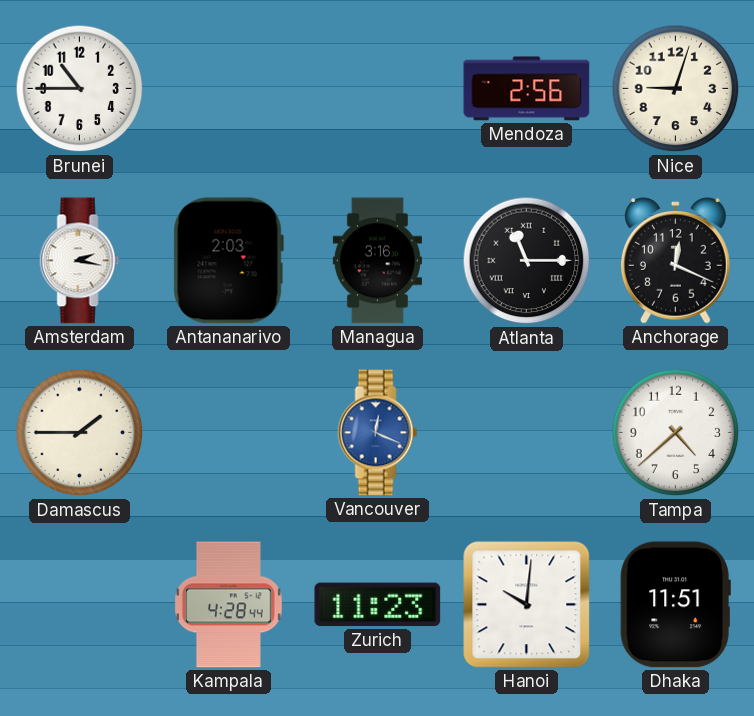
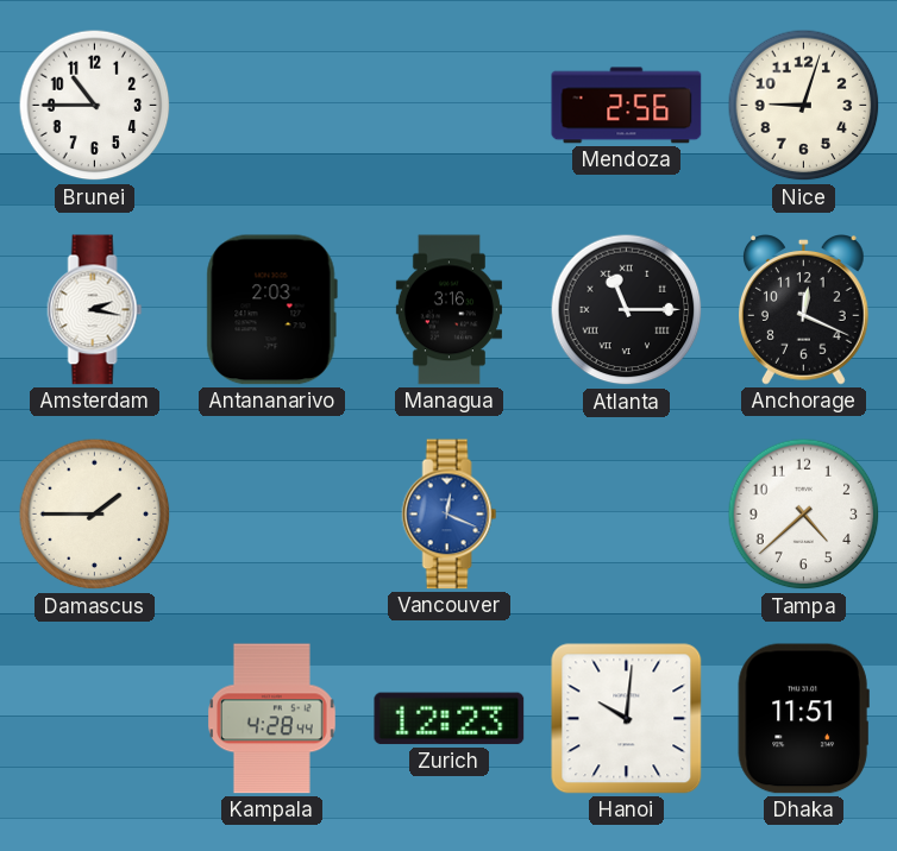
Zurich: 11:23 -> 12:23
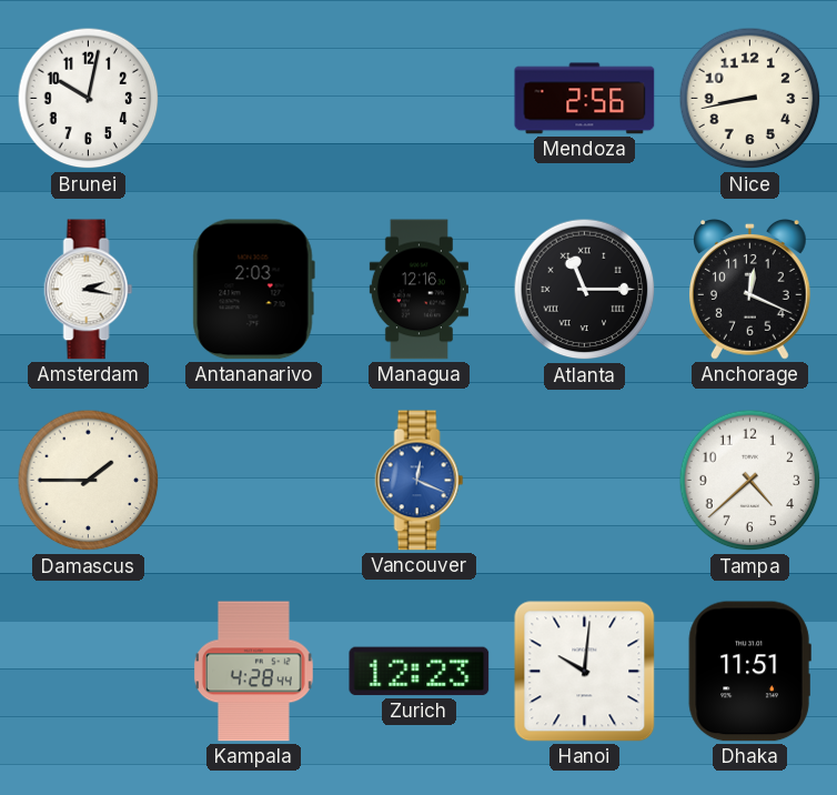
Brunei: 10:45 -> 10:02
Nice: 9:03 -> 8:43
Managua: 3:16 -> 12:16
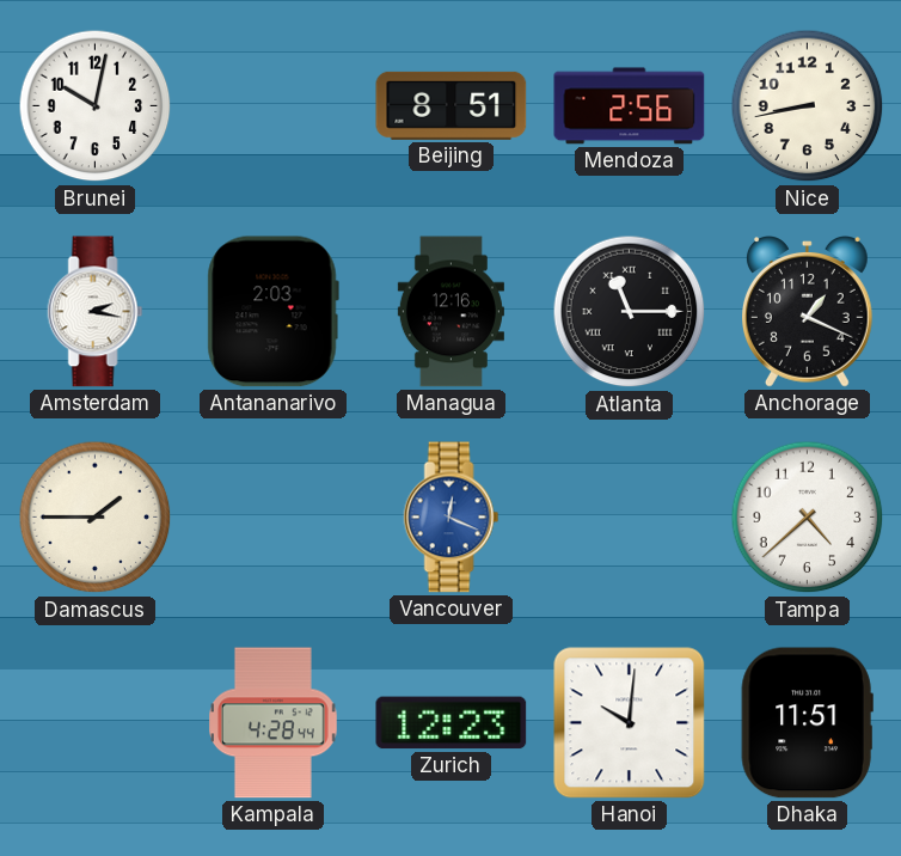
Beijing: none -> 8:51
Anchorage: 12:19 -> 1:19
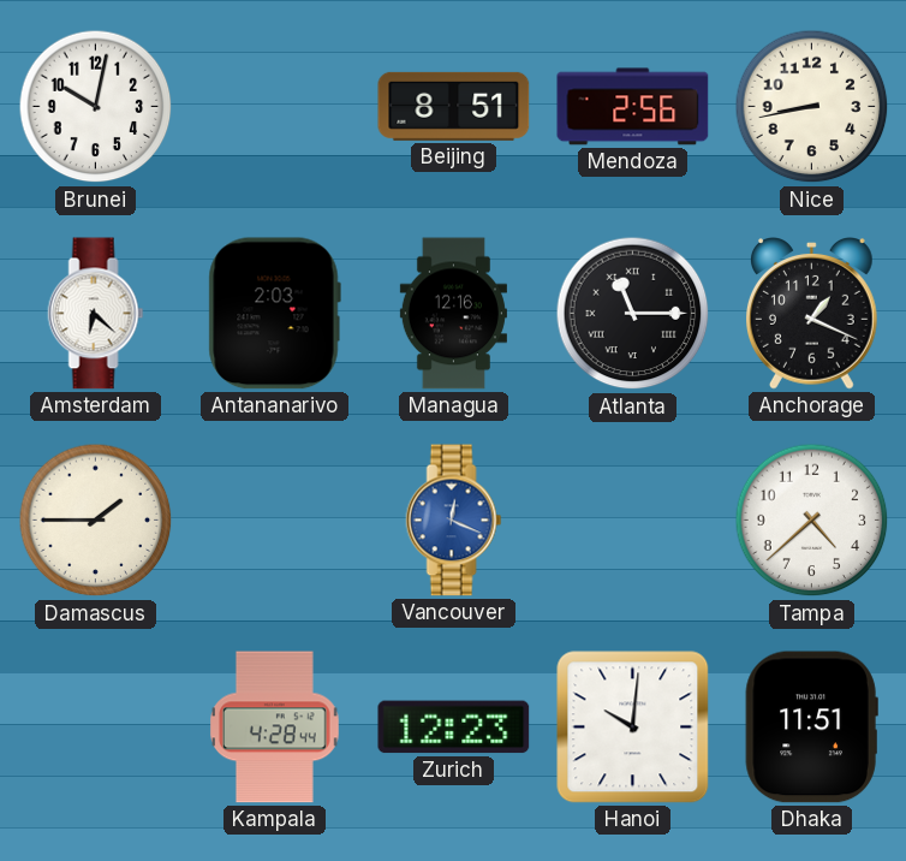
Amsterdam: 2:17 -> 6:22
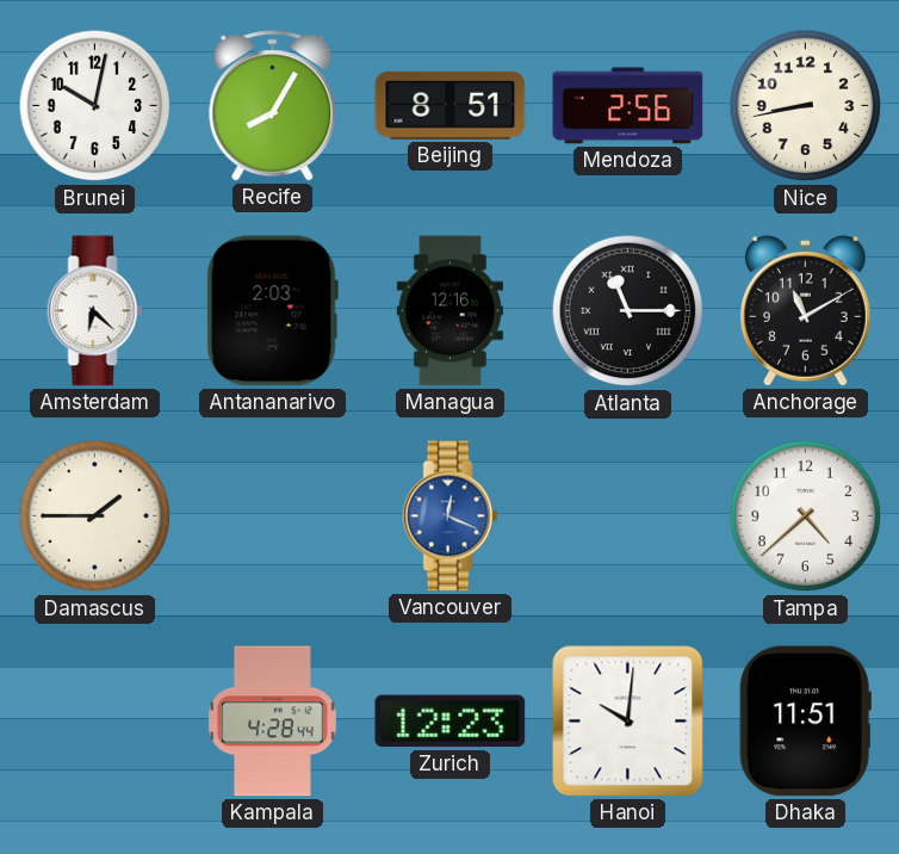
Recife: none -> 8:05
Anchorage: 1:19 -> 11:10
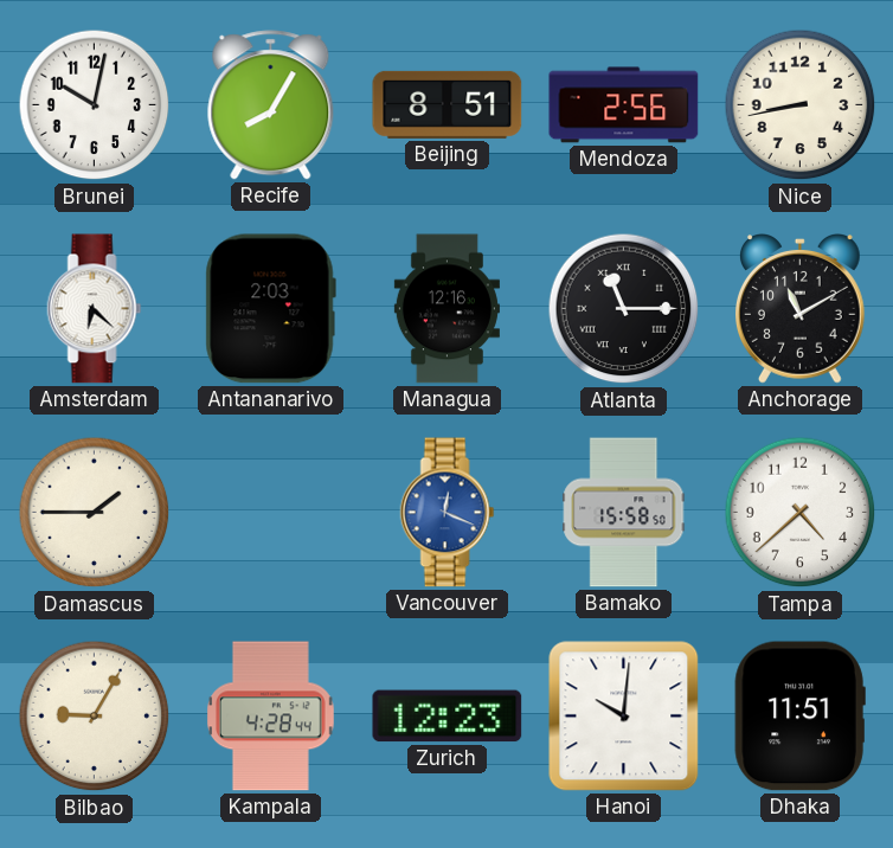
Bamako: none -> 15:58
Bilbao: none -> 9:05
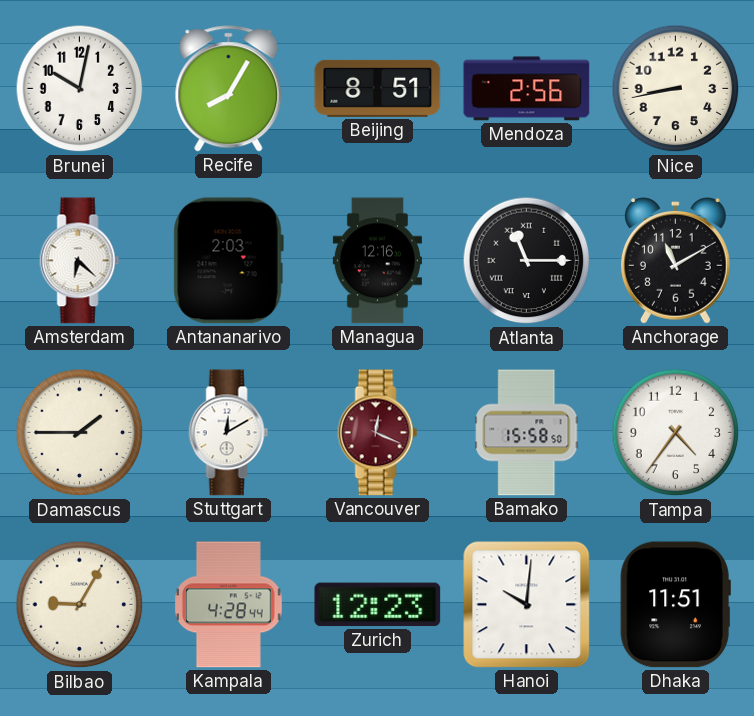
Stuttgart: none -> 12:10
Vancouver dial: blue -> burgundy
Tampa: 4:38 -> 4:36
